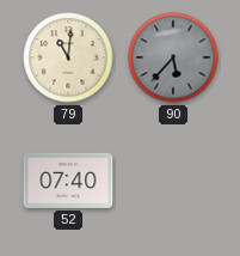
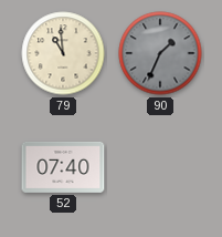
79: 11:01 -> 10:59
90: 5:37 -> 1:34
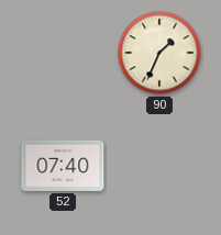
79: 10:59 -> none
90 dial: grey -> cream
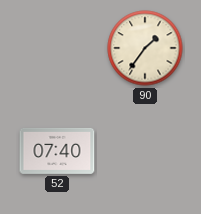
90: 1:34 -> 1:36
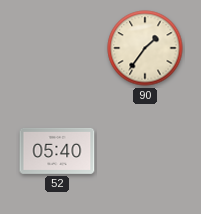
52: 07:40 -> 05:40
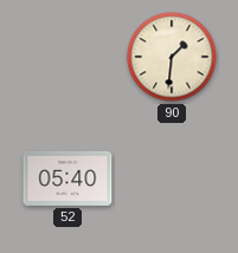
90: 1:36 -> 1:31
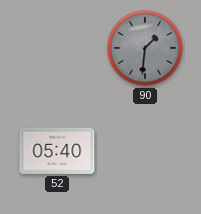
90 dial: cream -> grey
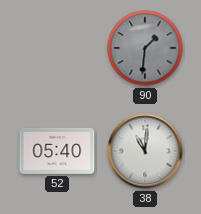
38: none -> 11:01
